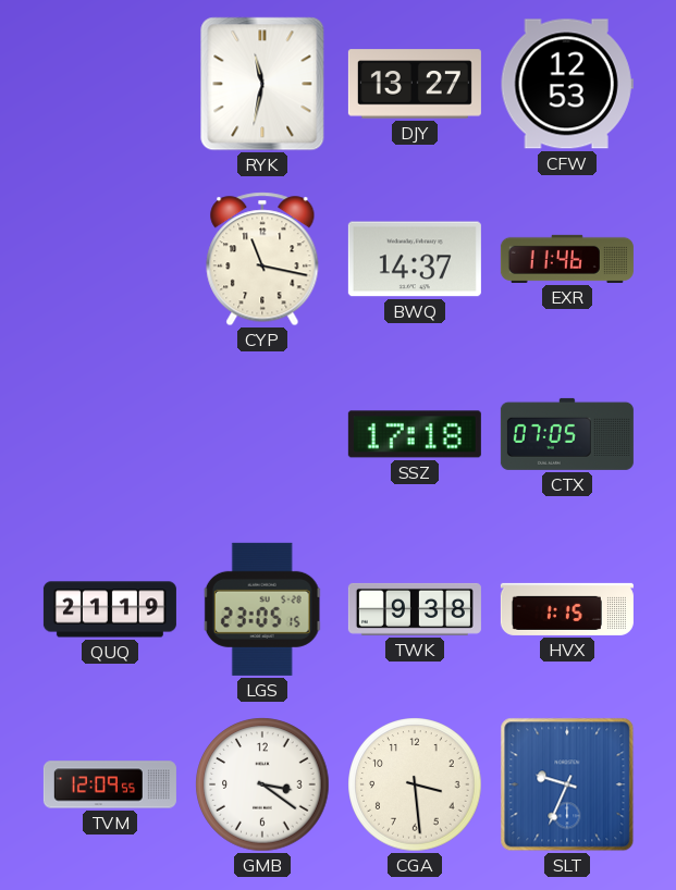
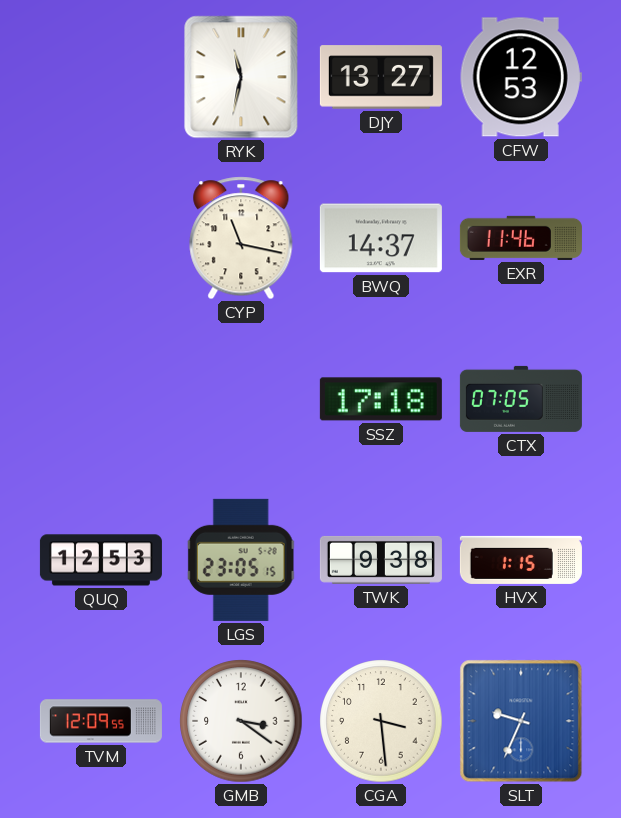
QUQ: 21:19 -> 12:53
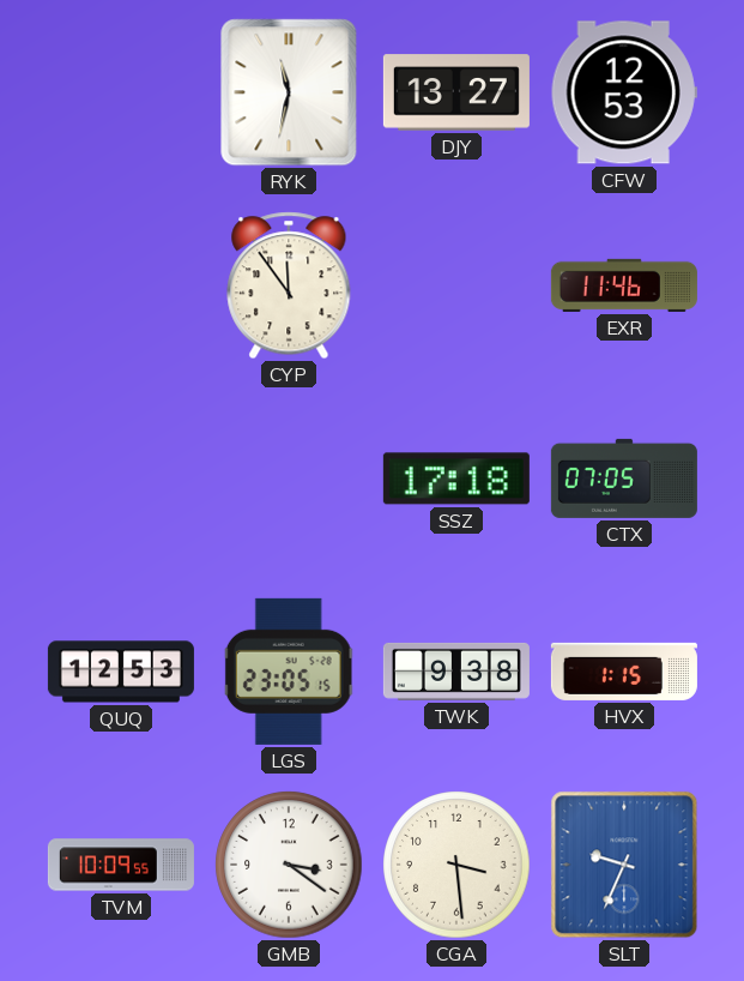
CYP: 11:17 -> 11:54
BWQ: 14:37 -> none
TVM: 12:09 -> 10:09
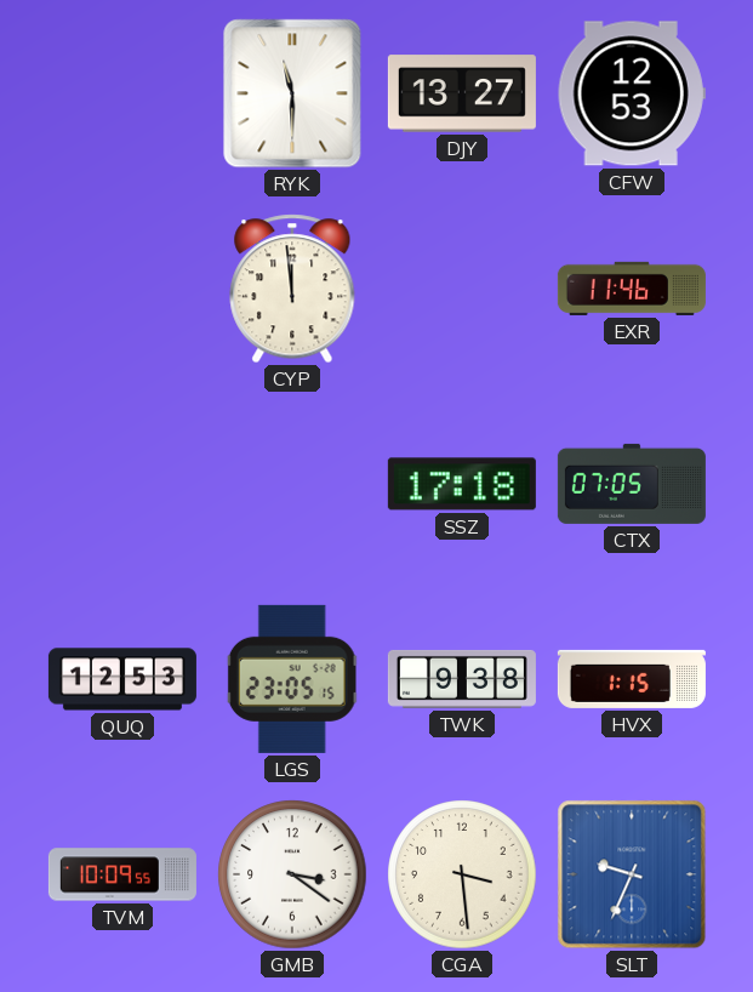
RYK: 11:32 -> 11:30
CYP: 11:54 -> 11:59
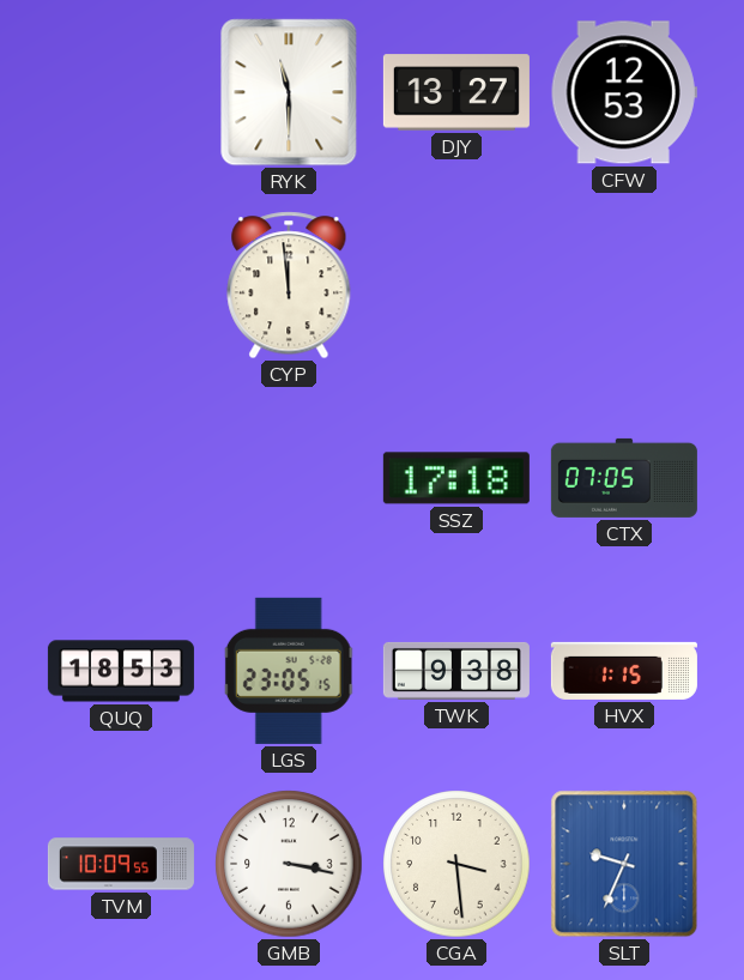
EXR: 11:46 -> none
QUQ: 12:53 -> 18:53
GMB: 3:21 -> 3:17
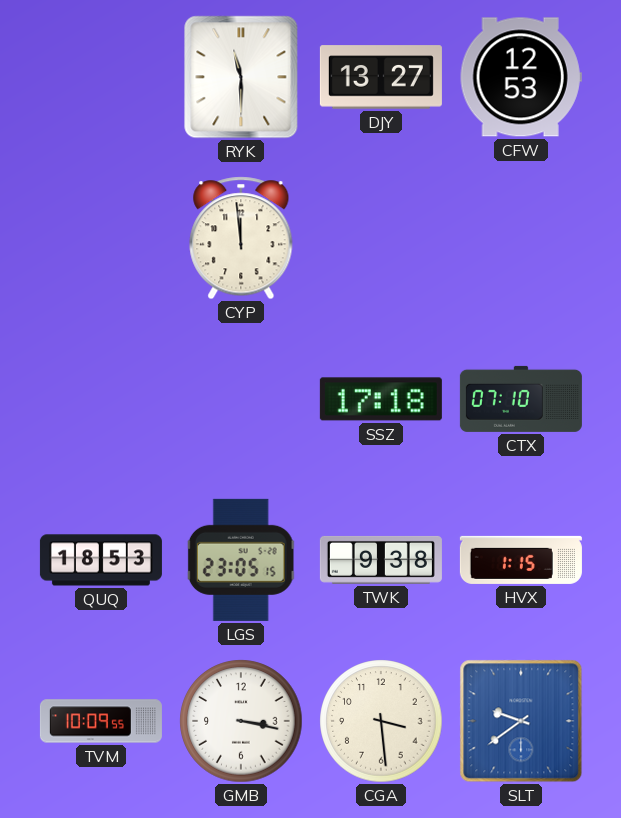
CTX: 07:05 -> 07:10
SLT: 9:34 -> 9:39
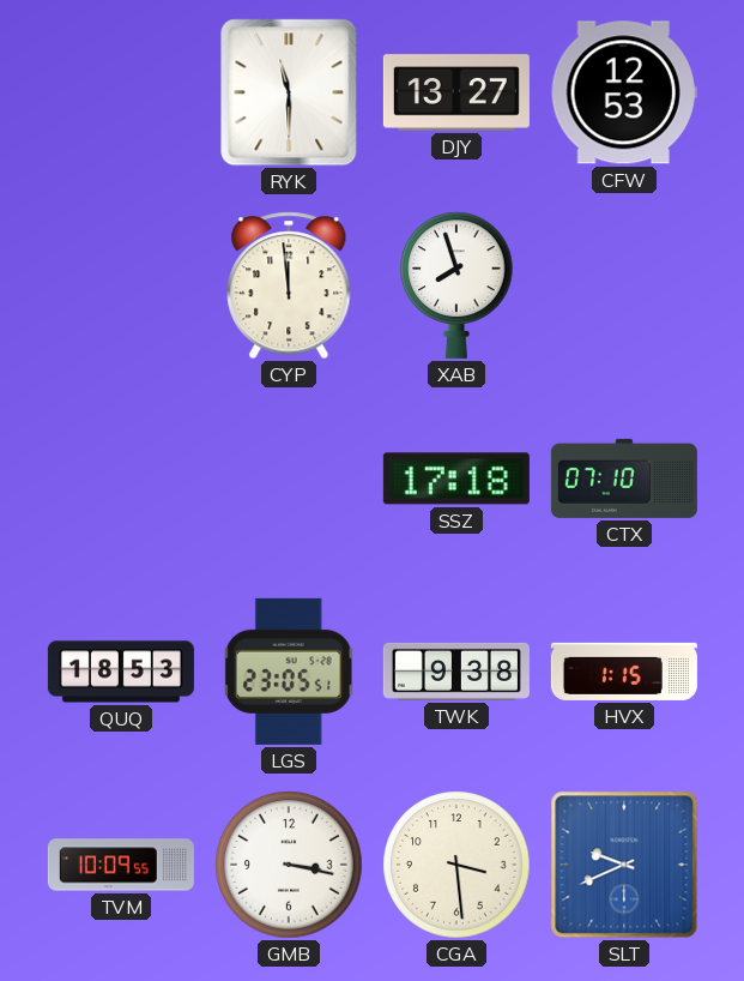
XAB: none -> 7:57
LGS: 23:05:15 -> 23:05:51
SLT: 9:39 -> 9:41
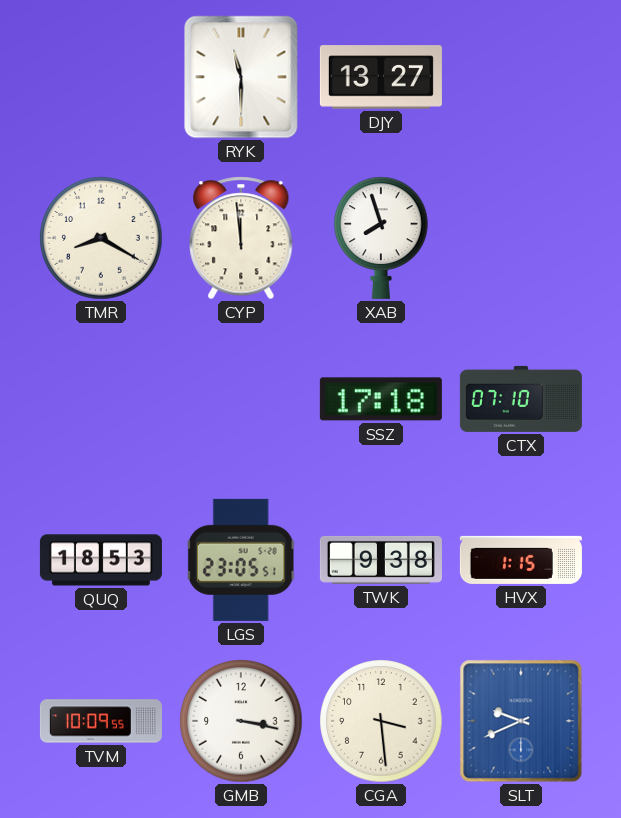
CFW: 12:53 -> none
TMR: none -> 8:20
